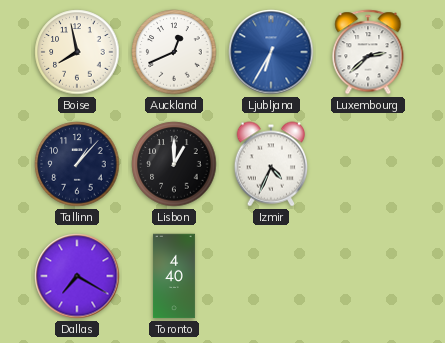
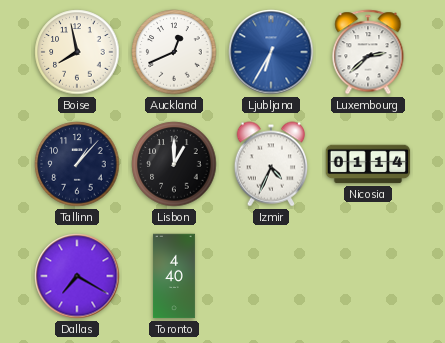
Nicosia: none -> 01:14
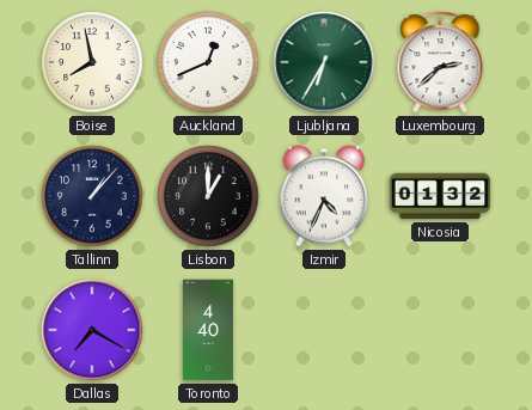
Ljubljana dial: blue -> green
Nicosia: 01:14 -> 01:32
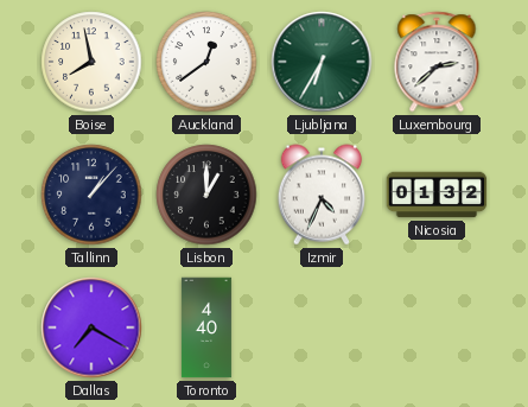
Auckland: 12:41 -> 12:39
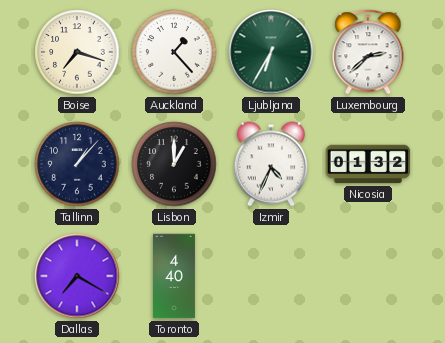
Boise: 7:58 -> 7:18
Auckland: 12:39 -> 1:23
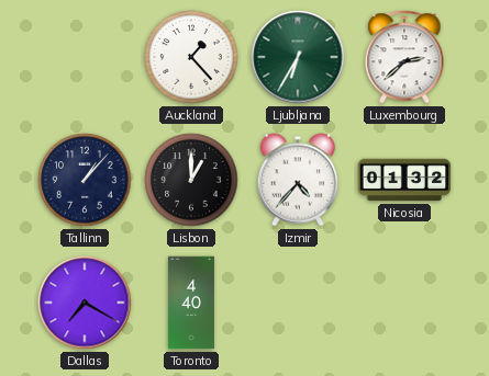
Boise: 7:18 -> none
Izmir: 4:34 -> 4:37
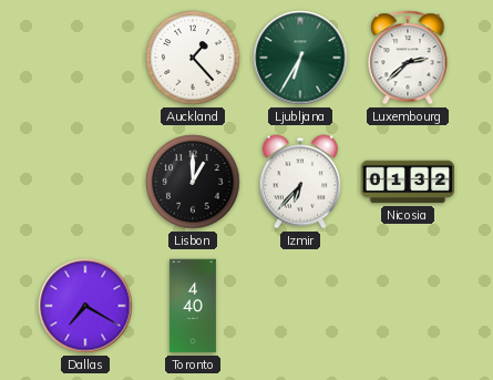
Tallinn: 1:07 -> none
Izmir: 4:37 -> 6:37
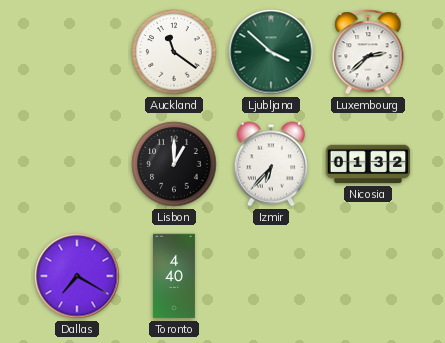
Auckland: 1:23 -> 11:21
Ljubljana: 6:35 -> 3:52
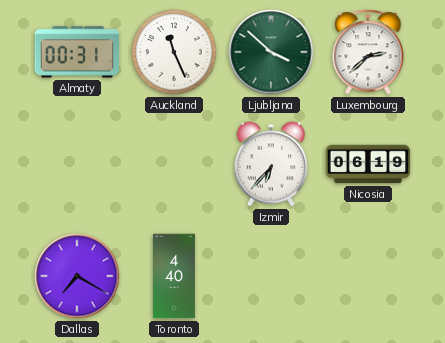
Almaty: none -> 00:31
Auckland: 11:21 -> 11:26
Lisbon: 1:00 -> none
Nicosia: 01:32 -> 06:19
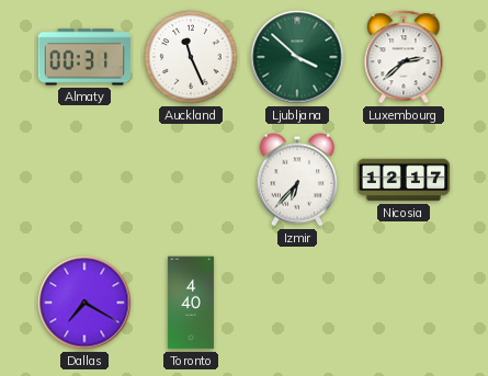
Nicosia: 06:19 -> 12:17
